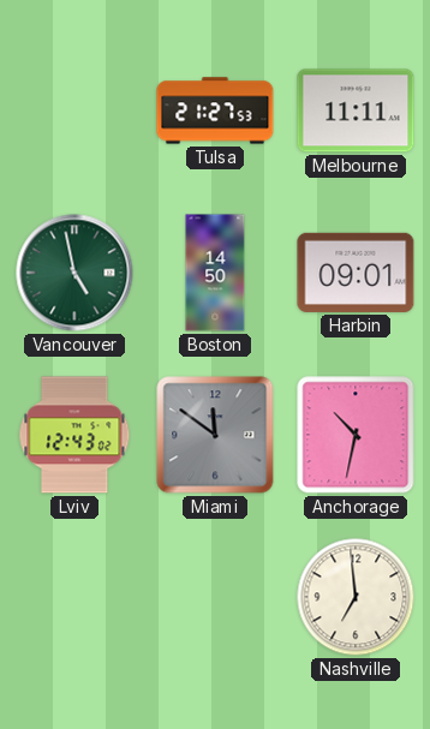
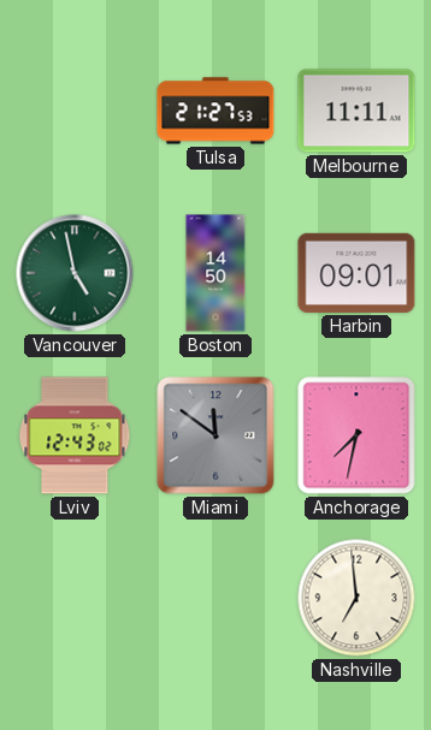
Anchorage: 10:32 -> 7:32
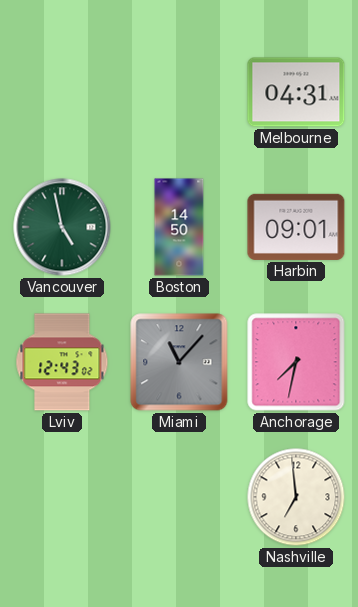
Tulsa: 21:27 -> none
Melbourne: 11:11 -> 04:31
Miami: 11:51 -> 11:07
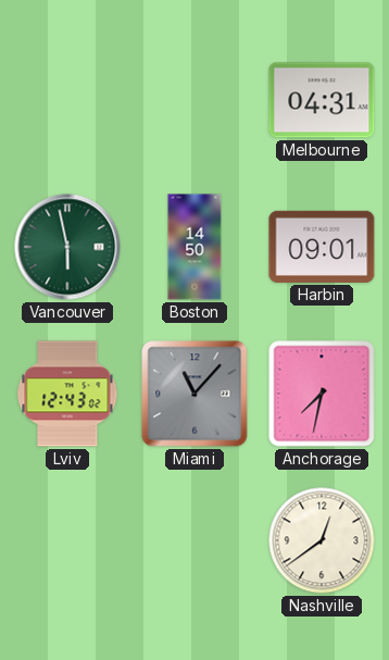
Vancouver: 4:58 -> 5:58
Nashville: 6:59 -> 12:39
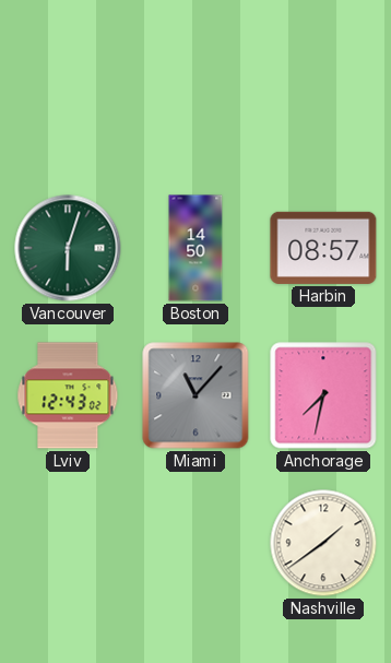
Melbourne: 04:31 -> none
Vancouver: 5:58 -> 6:03
Harbin: 09:01 -> 08:57
Nashville: 12:39 -> 1:39
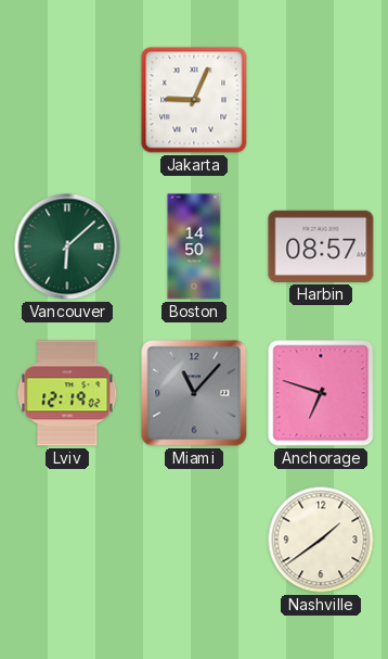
Jakarta: none -> 9:04
Vancouver: 6:03 -> 6:08
Lviv: 12:43 -> 12:19
Anchorage: 7:32 -> 6:48
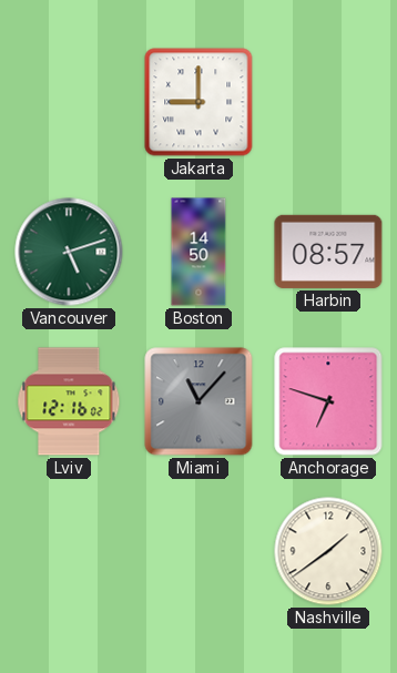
Jakarta: 9:04 -> 9:00
Vancouver: 6:08 -> 5:12
Lviv: 12:19 -> 12:16
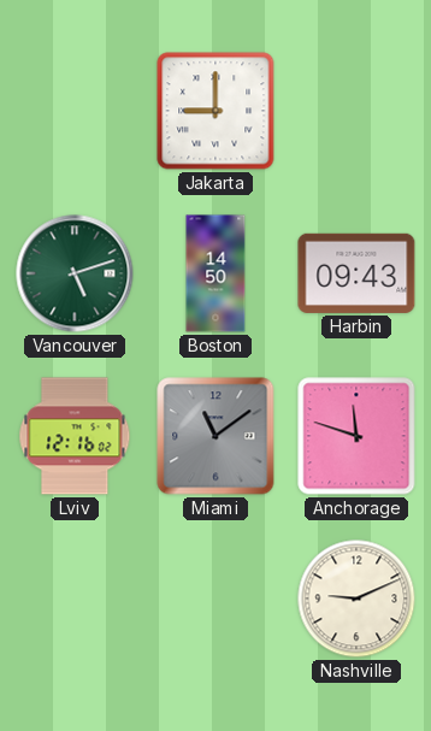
Harbin: 08:57 -> 09:43
Miami: 11:07 -> 11:09
Anchorage: 6:48 -> 11:48
Nashville: 1:39 -> 9:11
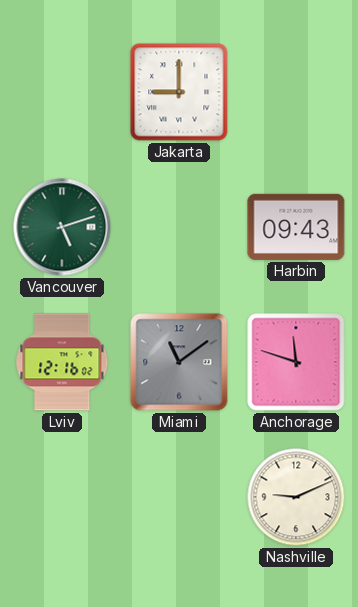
Boston: 14:50 -> none
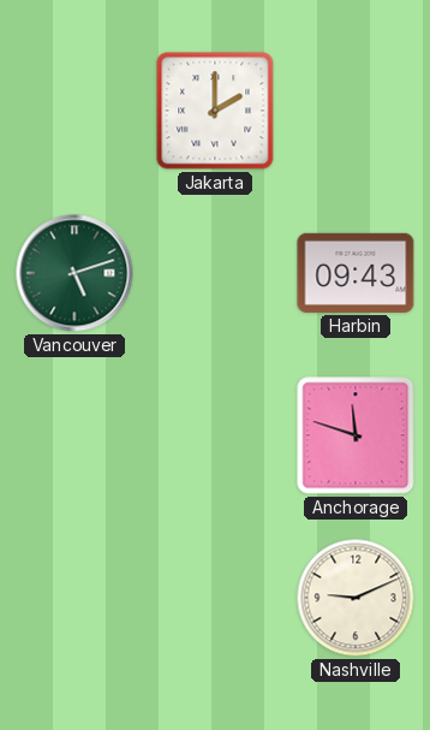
Jakarta: 9:00 -> 2:00
Lviv: 12:16 -> none
Miami: 11:09 -> none
